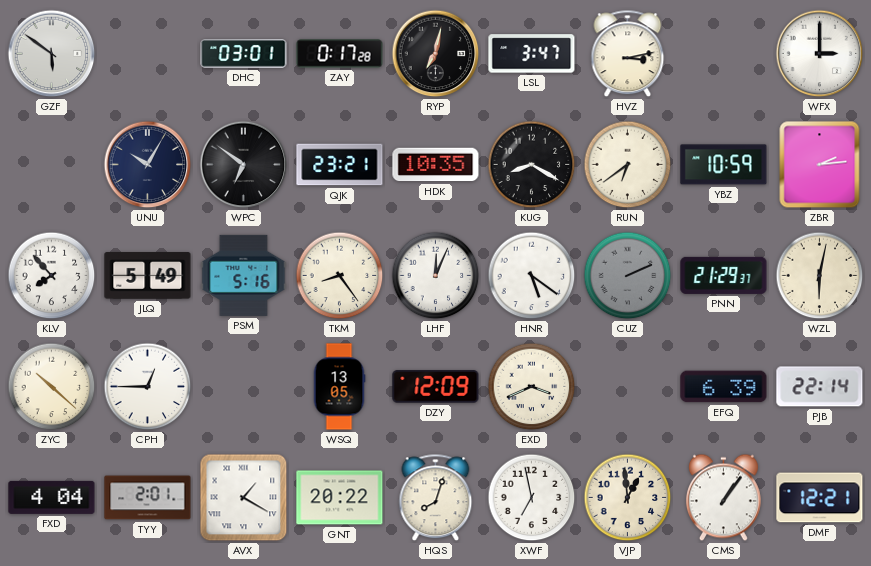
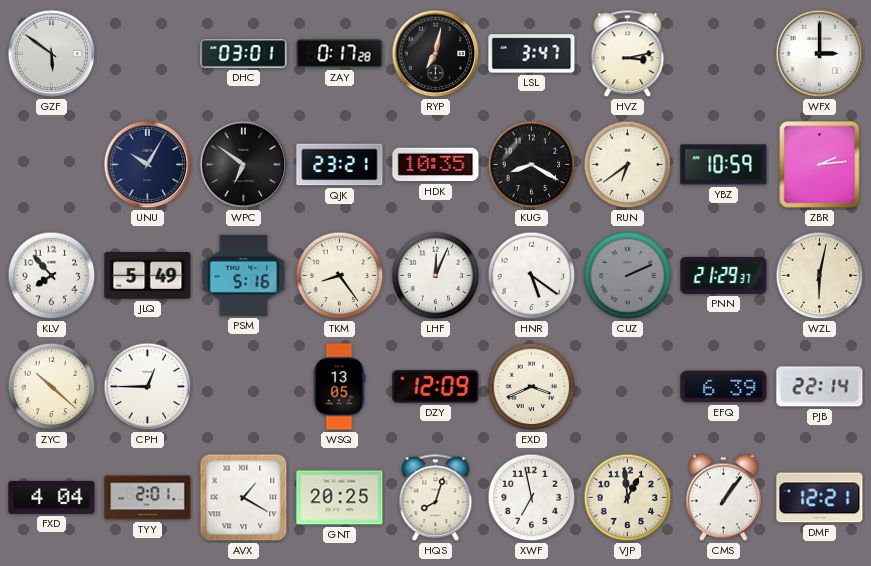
GNT: 20:22 -> 20:25
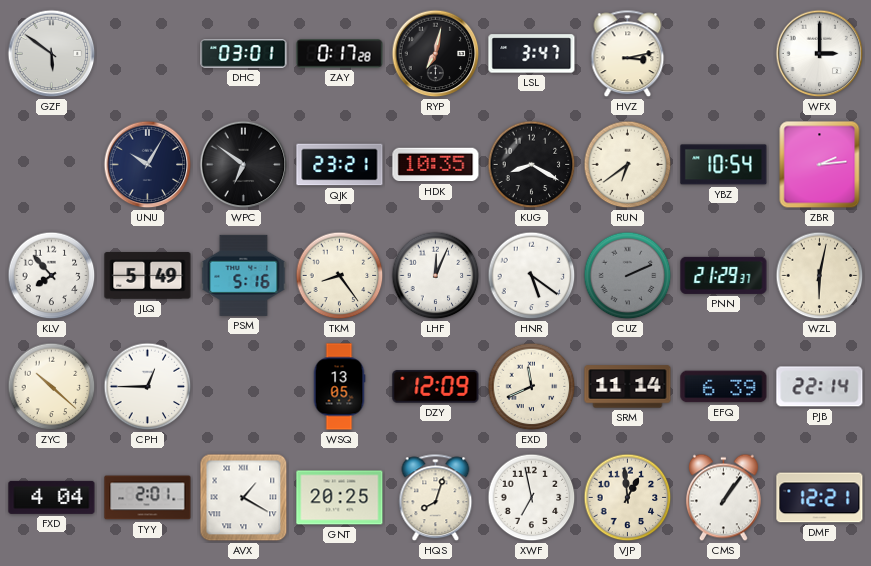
YBZ: 10:59 -> 10:54
EXD: 3:41 -> 11:41
SRM: none -> 11:14
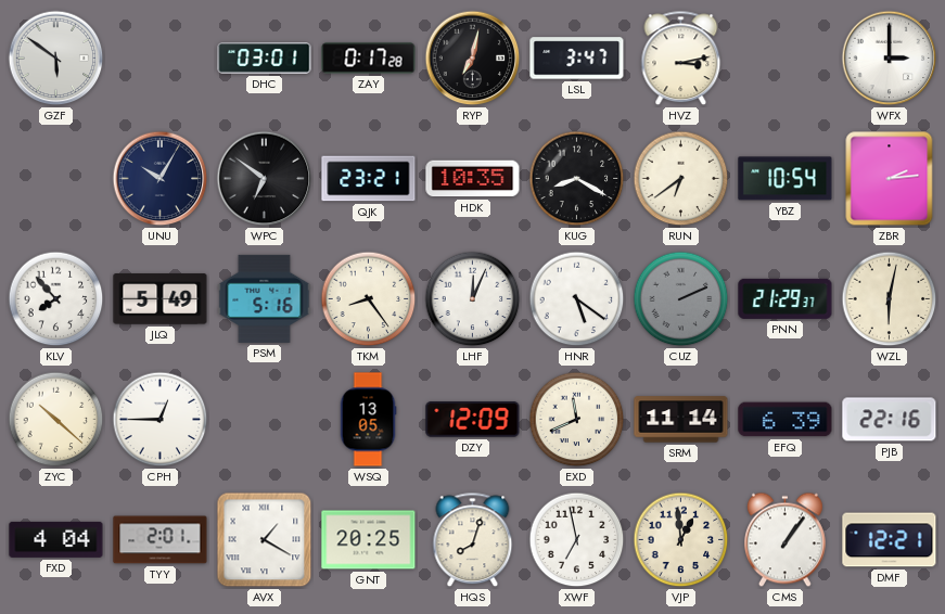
PJB: 22:14 -> 22:16
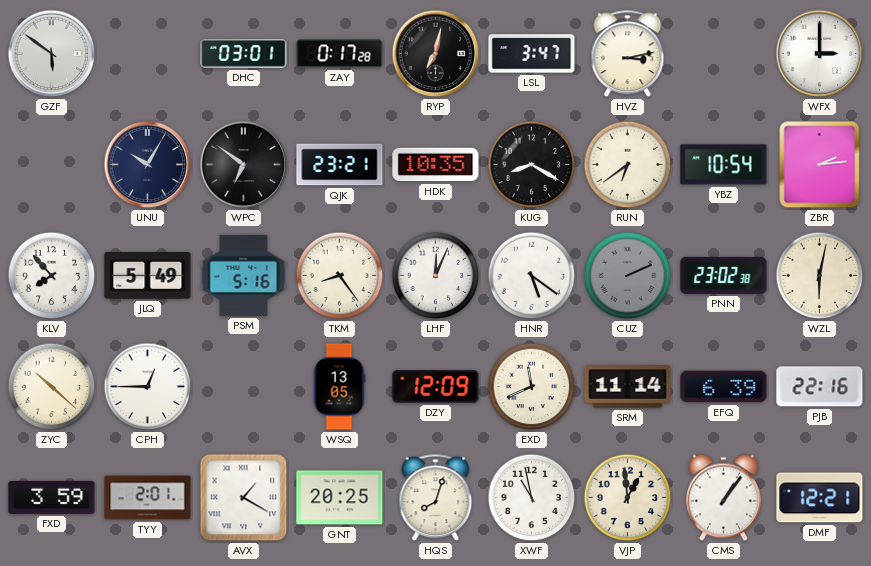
PNN: 21:29 -> 23:02
FXD: 4:04 -> 3:59
XWF: 6:58 -> 10:58
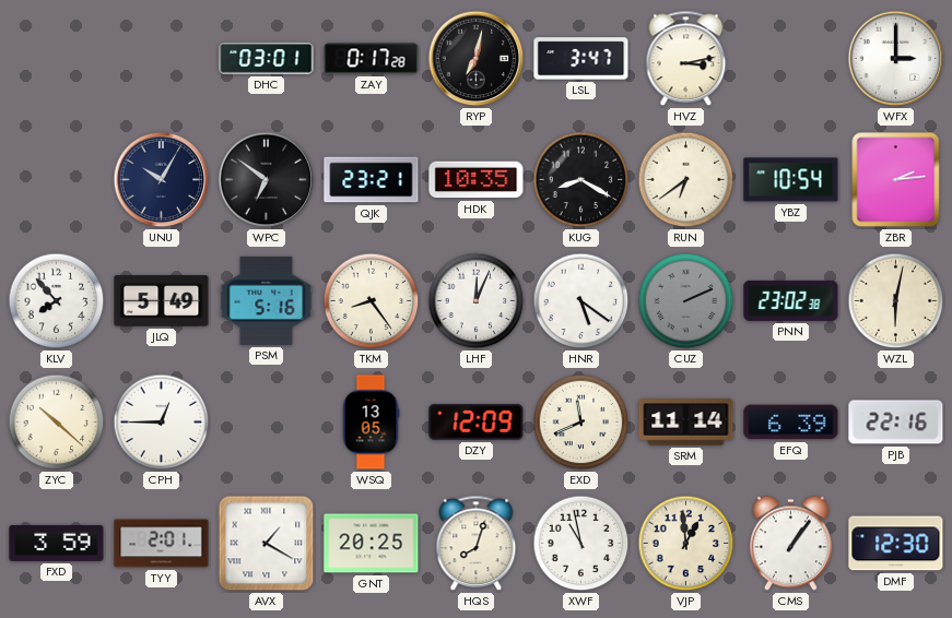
GZF: 5:51 -> none
DMF: 12:21 -> 12:30
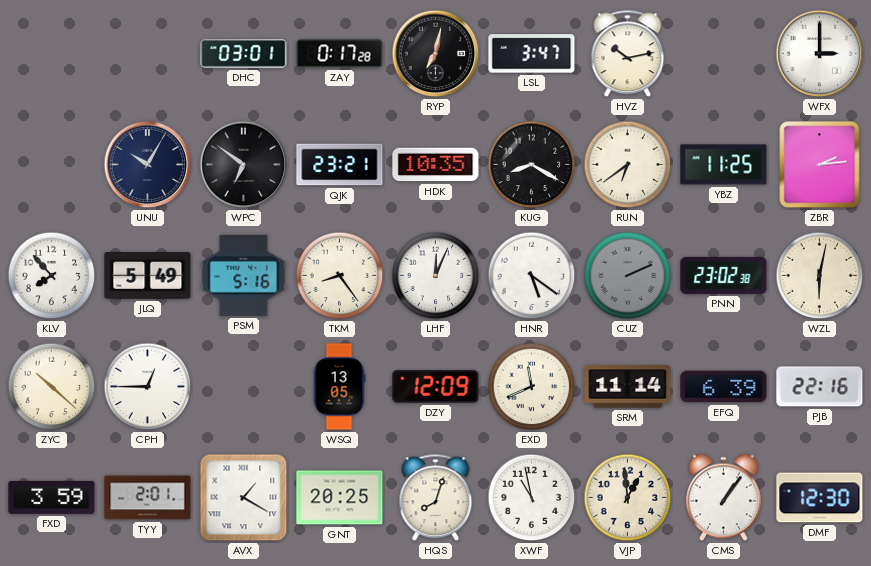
HVZ: 3:13 -> 10:13
YBZ: 10:54 -> 11:25
